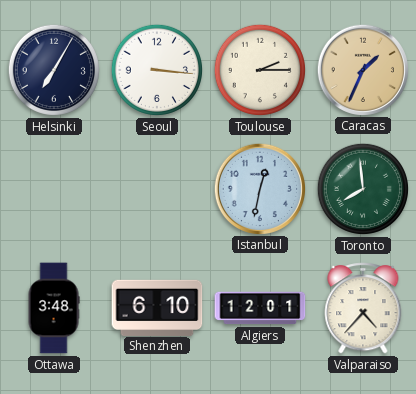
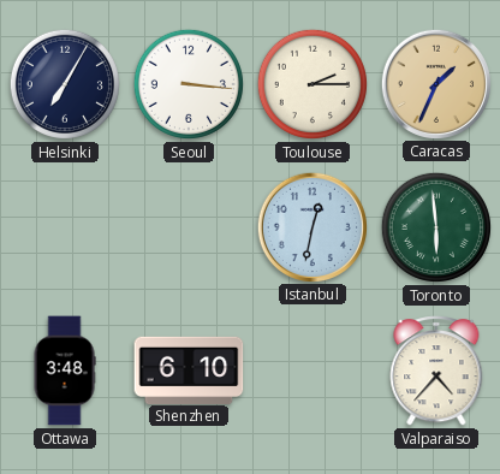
Toronto: 7:59 -> 5:59
Algiers: 12:01 -> none
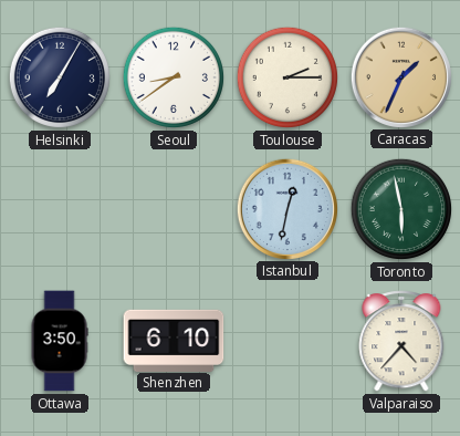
Seoul: 3:16 -> 8:39
Toronto: 5:59 -> 5:58
Ottawa: 3:48 -> 3:50
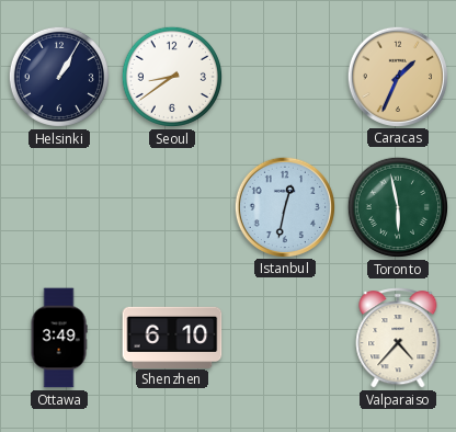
Helsinki: 7:05 -> 1:05
Toulouse: 2:15 -> none
Ottawa: 3:50 -> 3:49
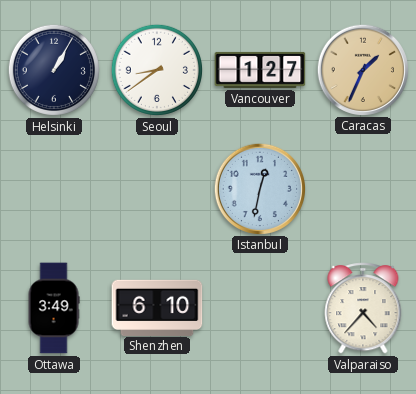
Vancouver: none -> 1:27
Toronto: 5:58 -> none
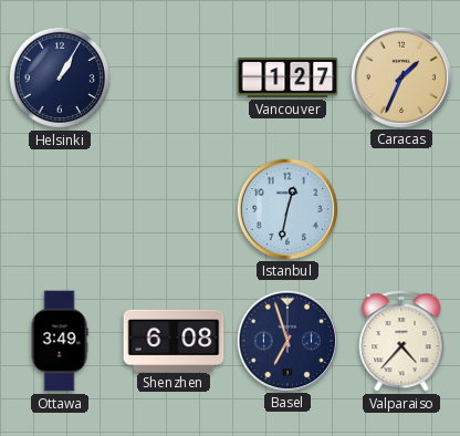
Seoul: 8:39 -> none
Shenzhen: 6:10 -> 6:08
Basel: none -> 6:57
